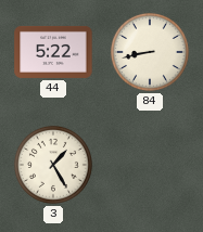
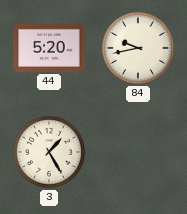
44: 5:22 -> 5:20
84: 8:43 -> 9:43
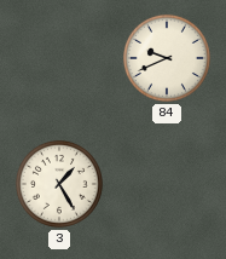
44: 5:20 -> none
84: 9:43 -> 9:41
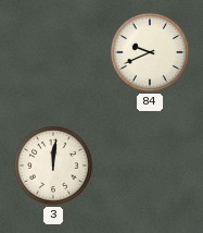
3: 1:25 -> 12:01
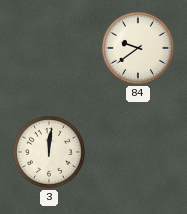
84: 9:41 -> 9:39
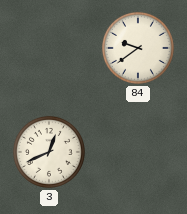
3: 12:01 -> 12:41
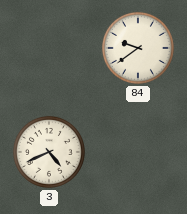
3: 12:41 -> 4:41
